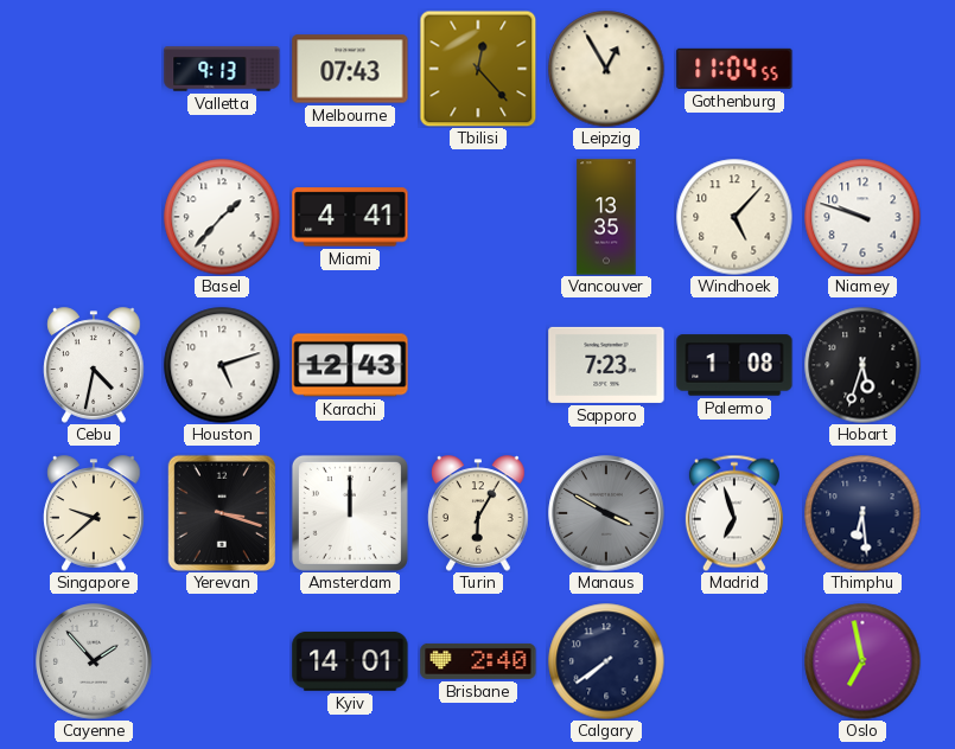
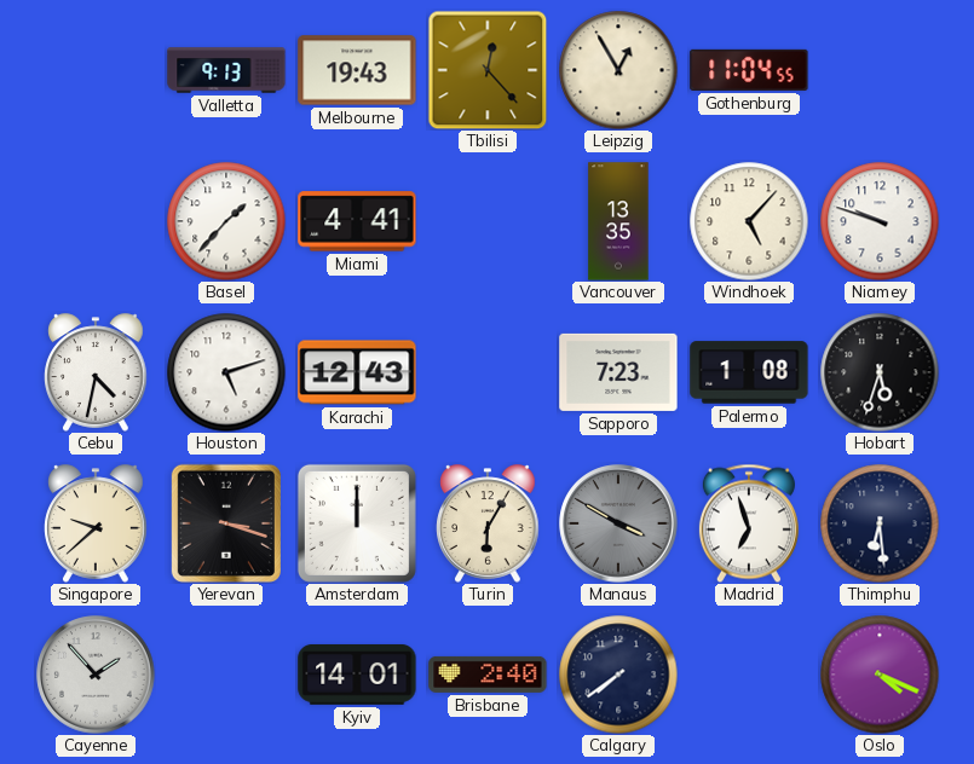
Melbourne: 07:43 -> 19:43
Oslo: 6:58 -> 4:19
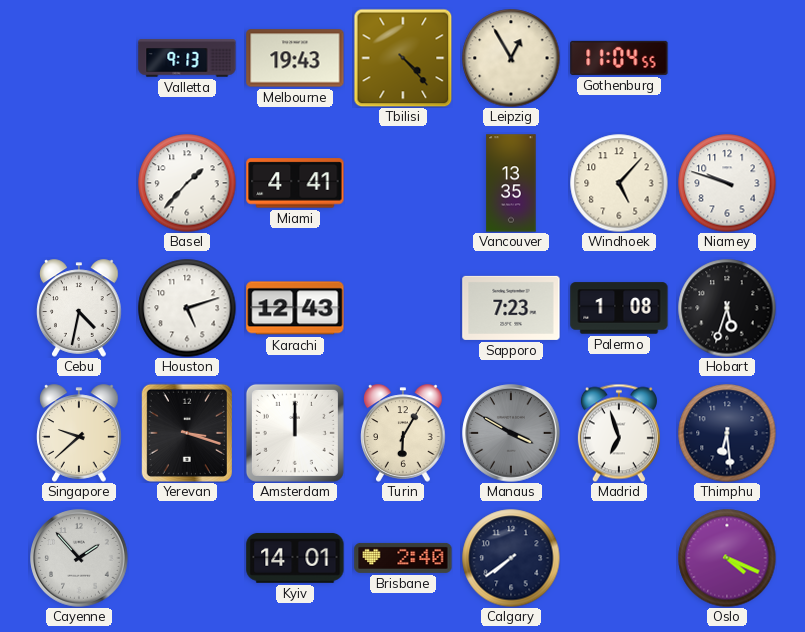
Tbilisi: 12:23 -> 4:23
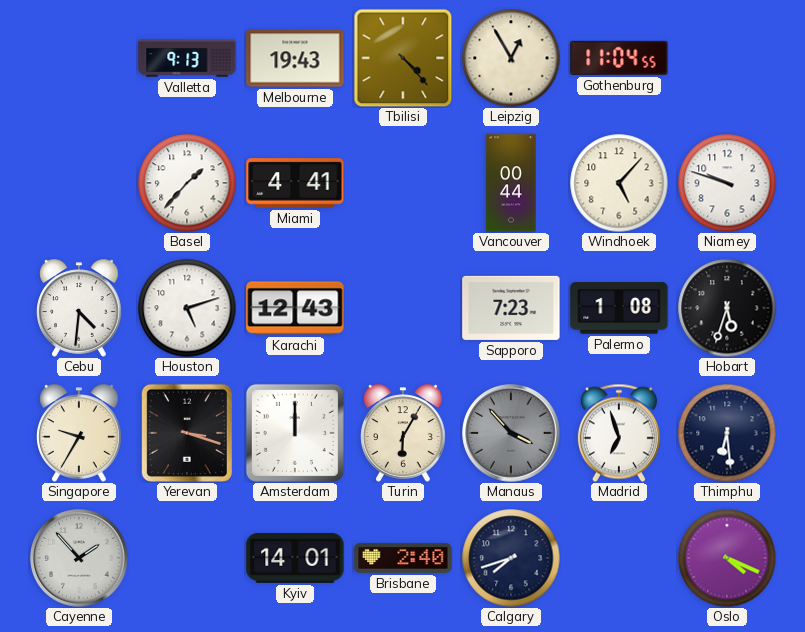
Vancouver: 13:35 -> 00:44
Cebu: 4:32 -> 4:31
Singapore: 9:38 -> 9:35
Manaus: 3:50 -> 3:53
Calgary: 7:39 -> 7:42
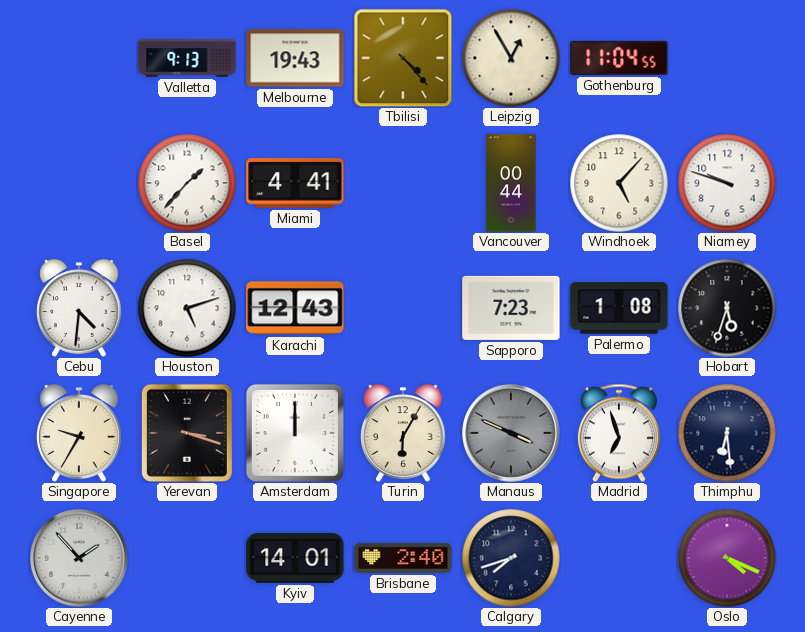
Manaus: 3:53 -> 3:49
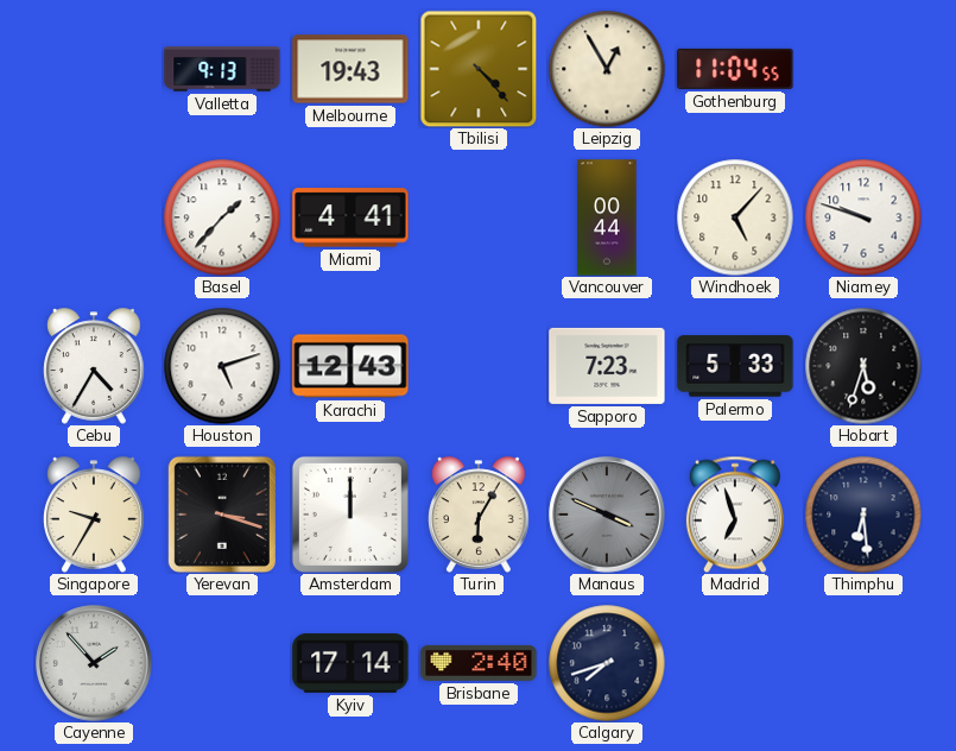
Cebu: 4:31 -> 4:35
Palermo: 1:08 -> 5:33
Kyiv: 14:01 -> 17:14
Oslo: 4:19 -> none
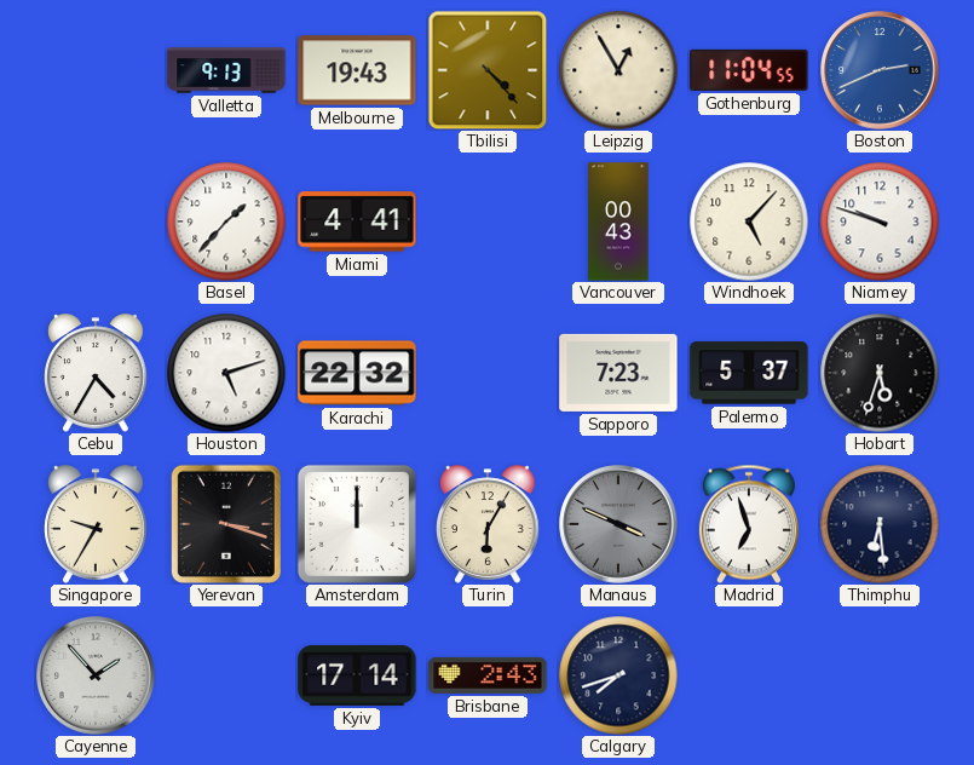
Boston: none -> 2:41
Vancouver: 00:44 -> 00:43
Karachi: 12:43 -> 22:32
Palermo: 5:33 -> 5:37
Brisbane: 2:40 -> 2:43
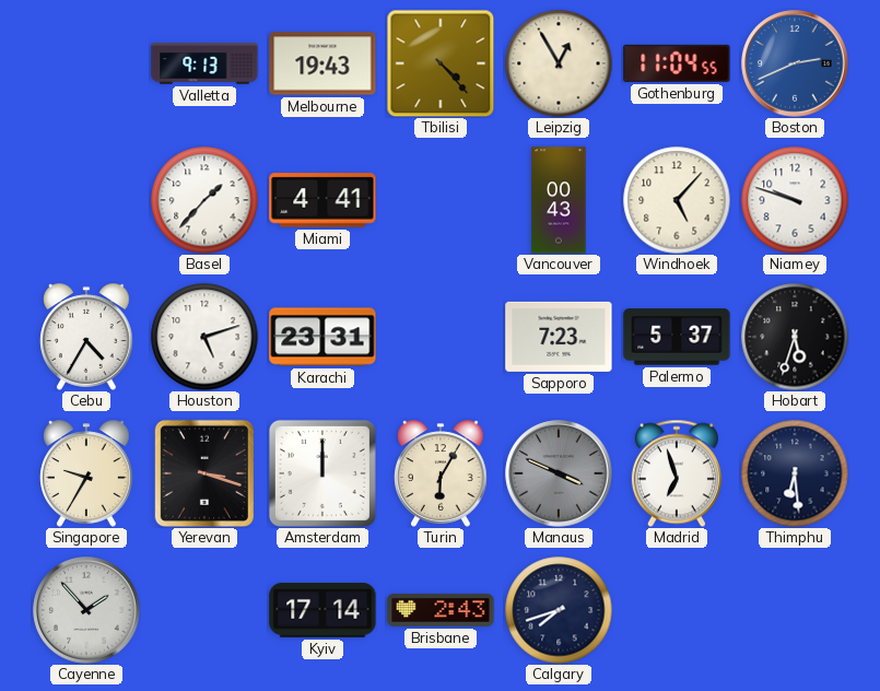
Karachi: 22:32 -> 23:31
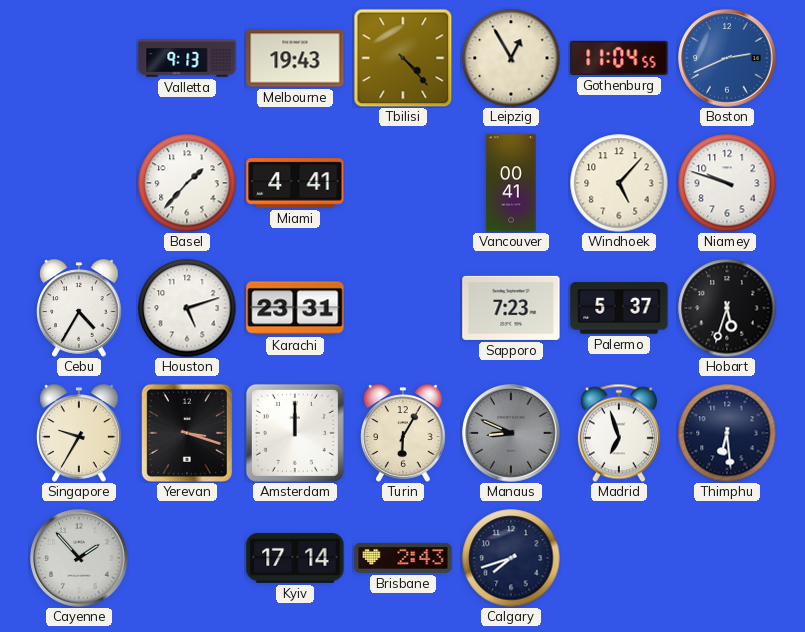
Vancouver: 00:43 -> 00:41
Manaus: 3:49 -> 8:49
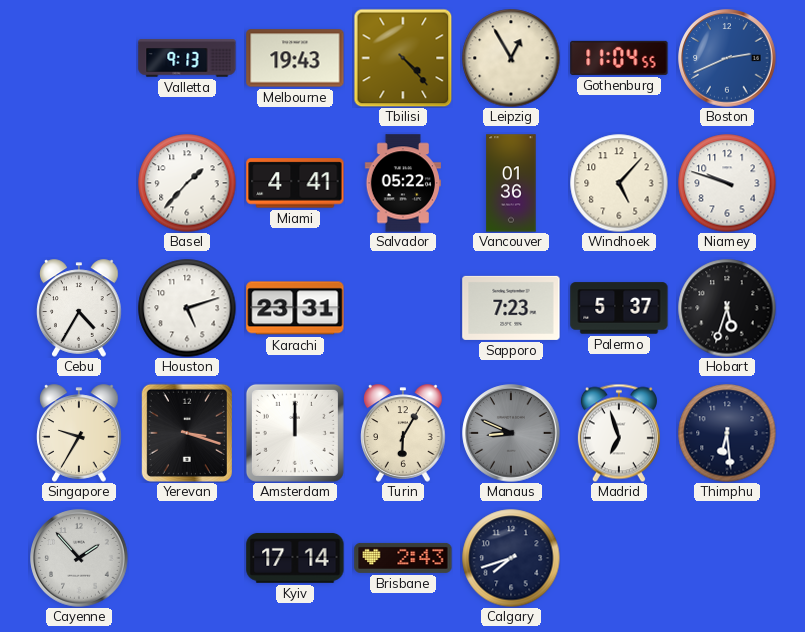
Salvador: none -> 05:22
Vancouver: 00:41 -> 01:36
